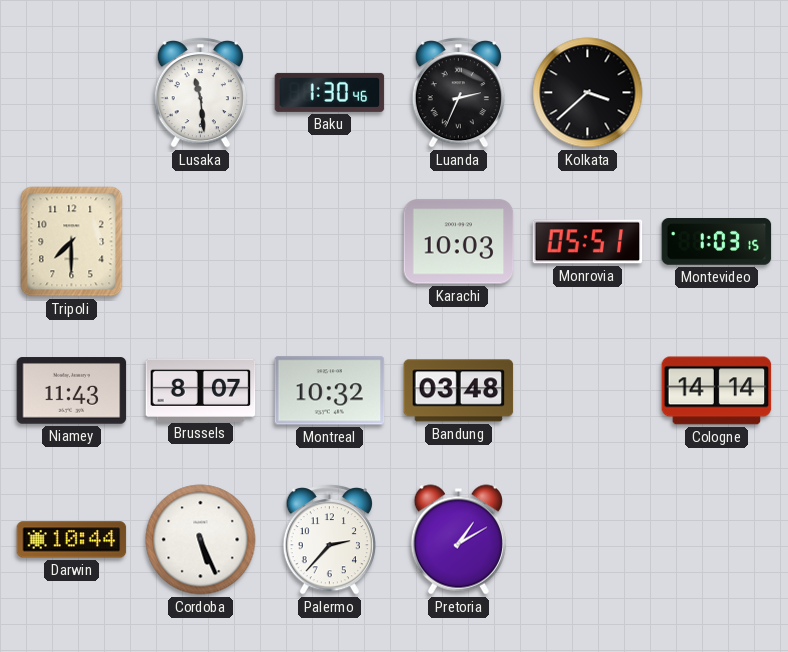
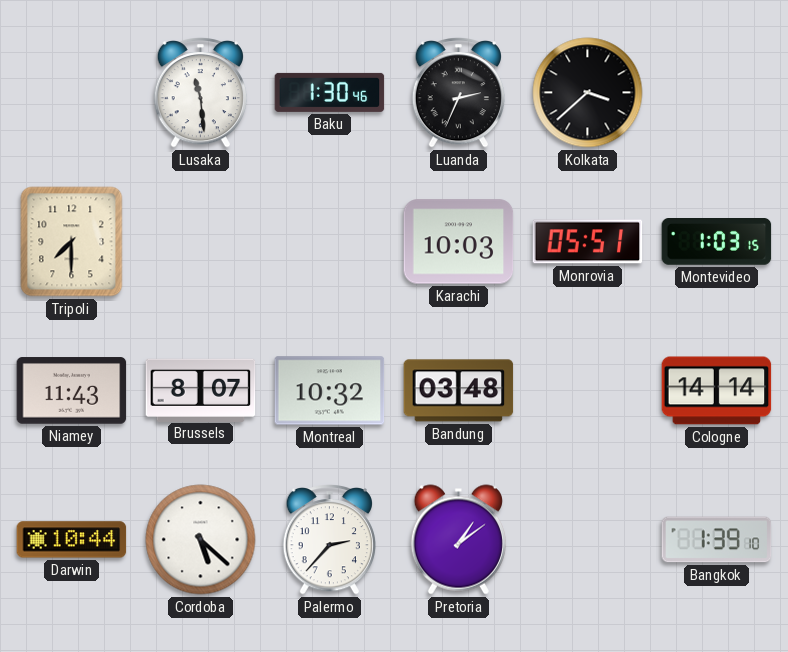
Cordoba: 5:26 -> 5:22
Pretoria: 1:10 -> 1:09
Bangkok: none -> 1:39
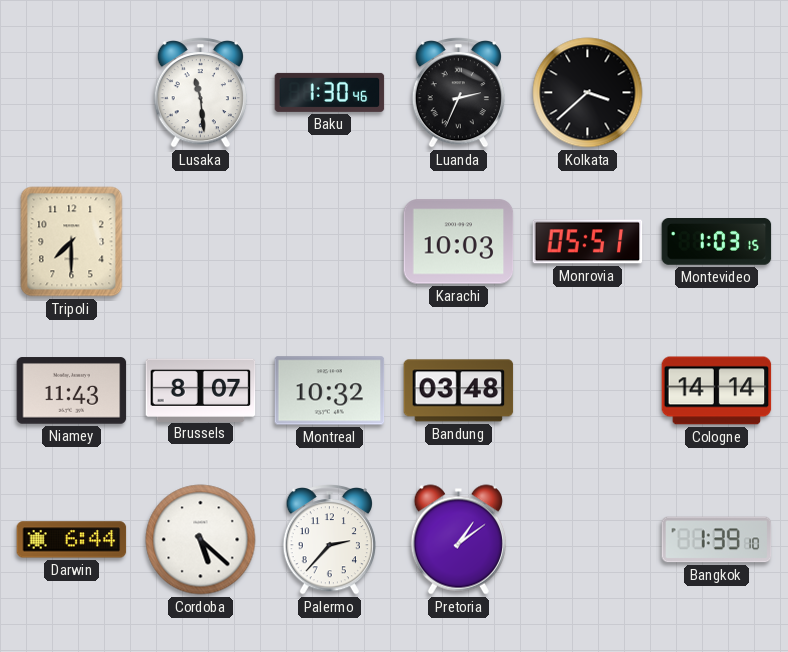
Darwin: 10:44 -> 6:44
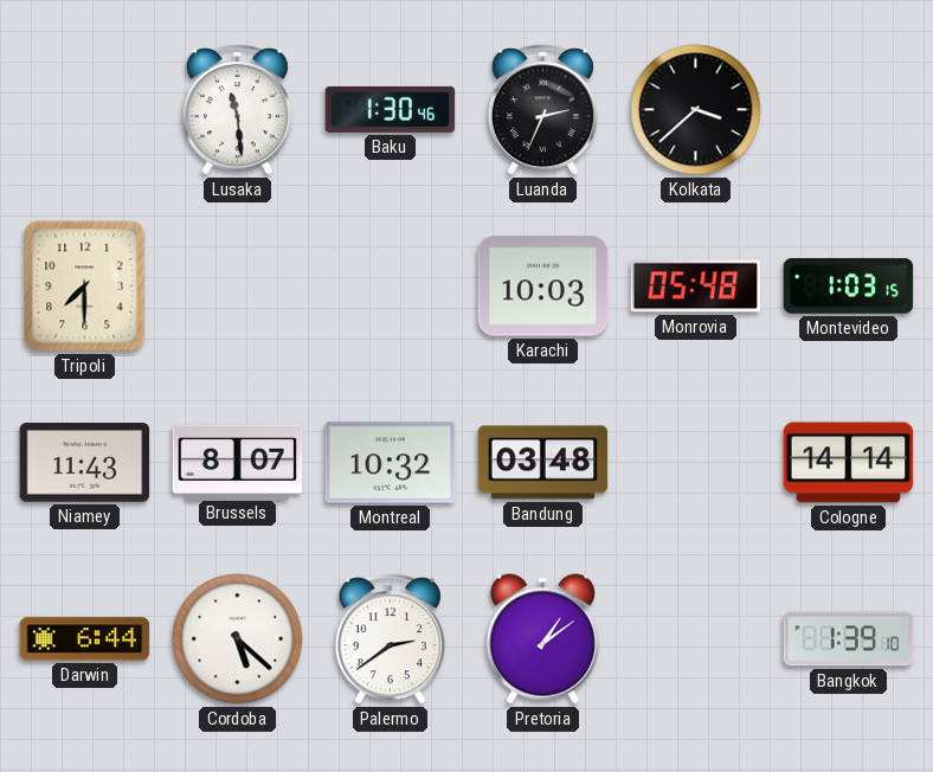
Monrovia: 05:51 -> 05:48
Palermo: 2:37 -> 2:39
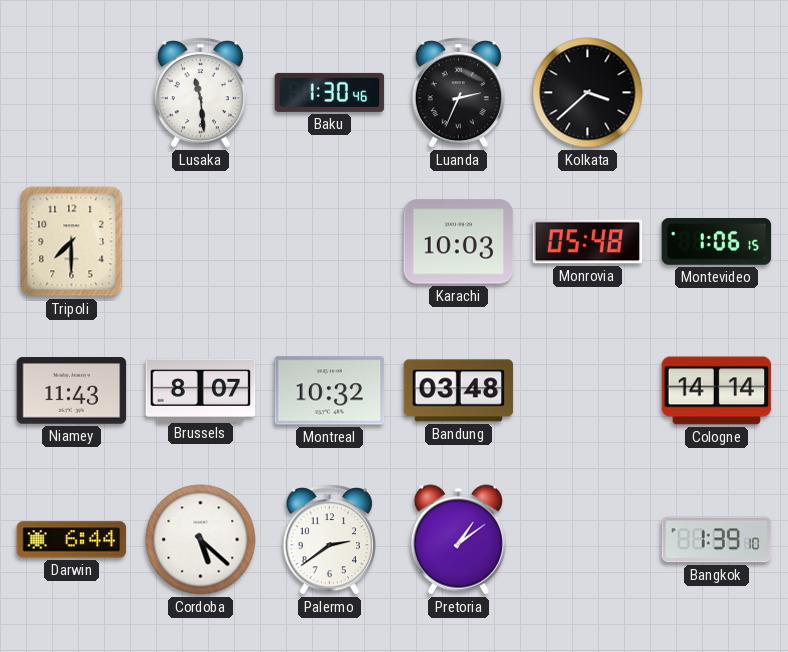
Montevideo: 1:03 -> 1:06
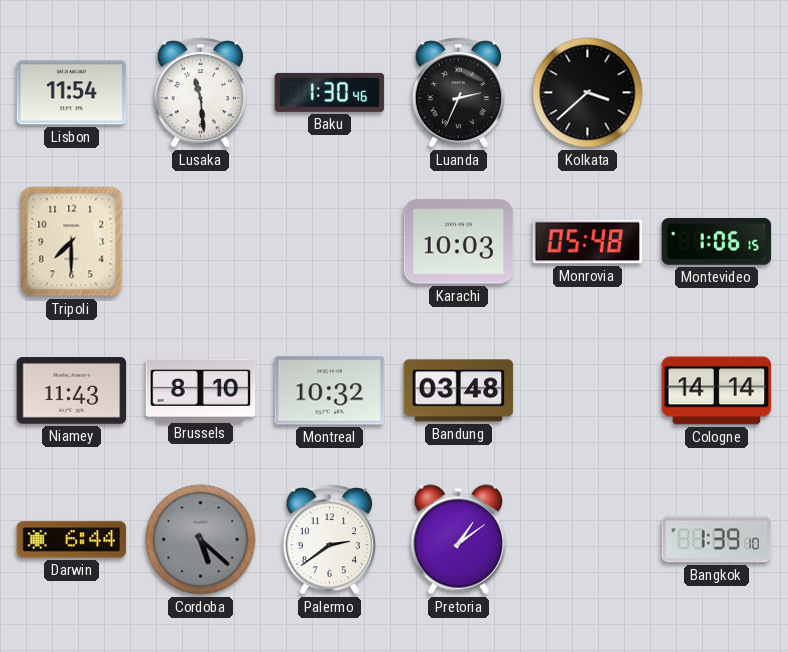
Lisbon: none -> 11:54
Brussels: 8:07 -> 8:10
Cordoba dial: white -> grey
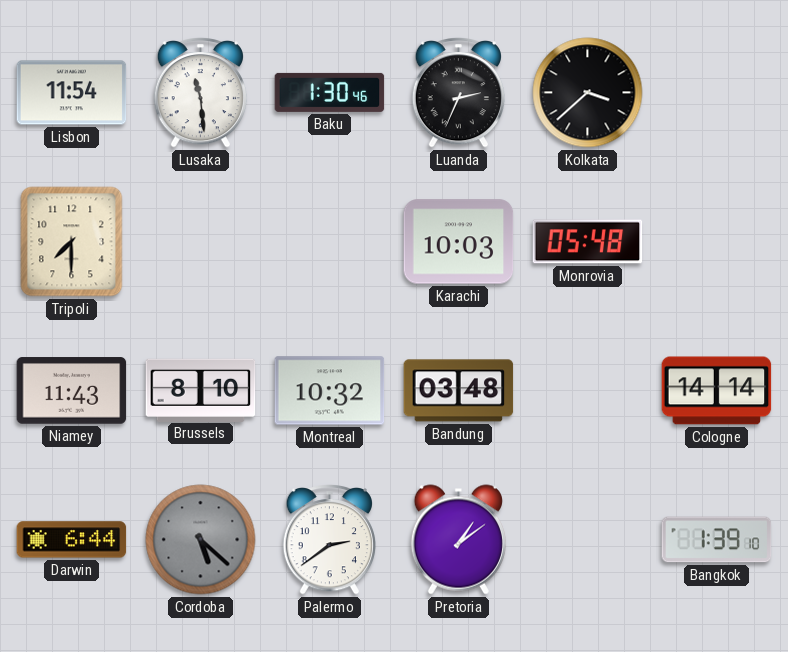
Montevideo: 1:06 -> none
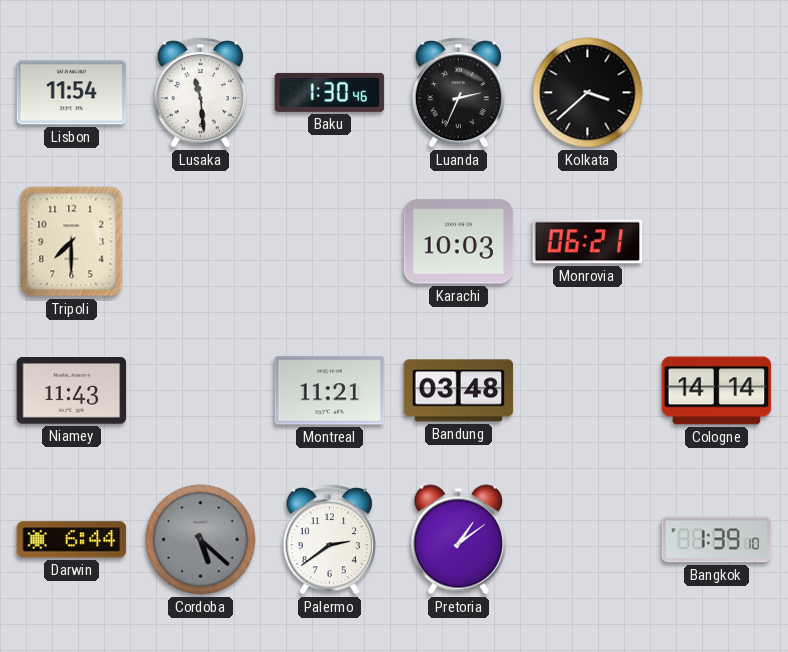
Monrovia: 05:48 -> 06:21
Brussels: 8:10 -> none
Montreal: 10:32 -> 11:21
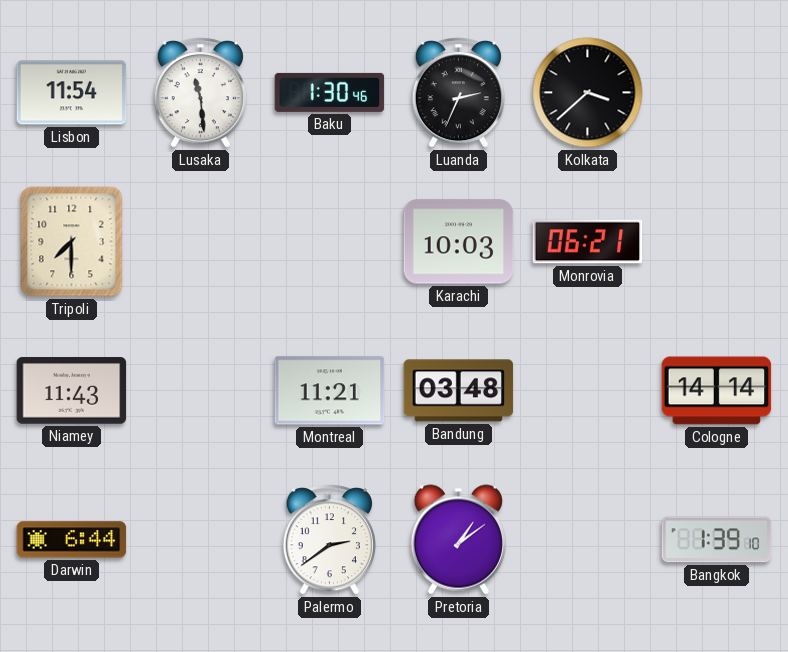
Cordoba: 5:22 -> none
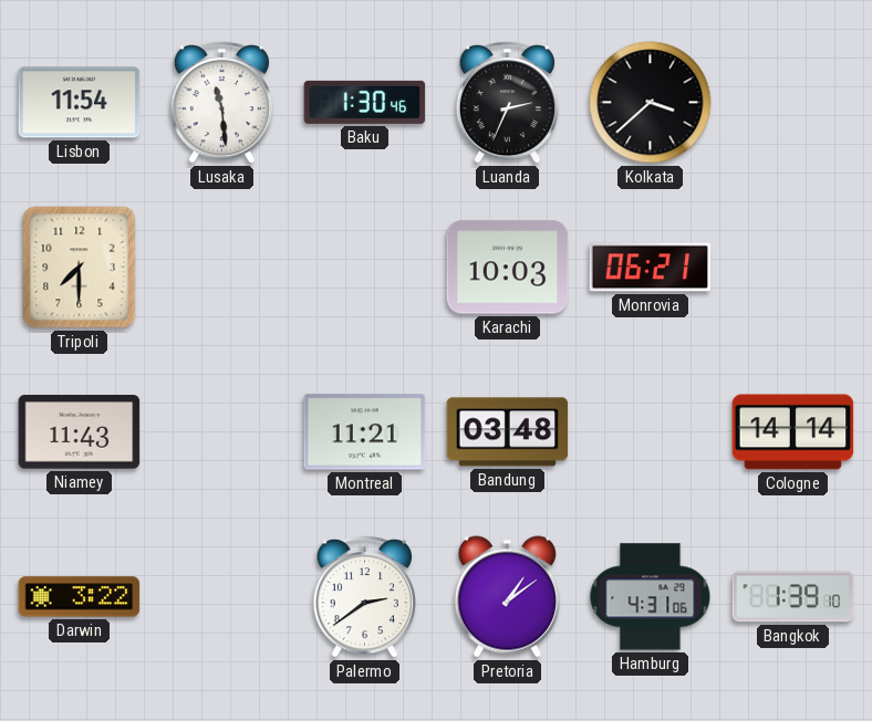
Darwin: 6:44 -> 3:22
Hamburg: none -> 4:31
